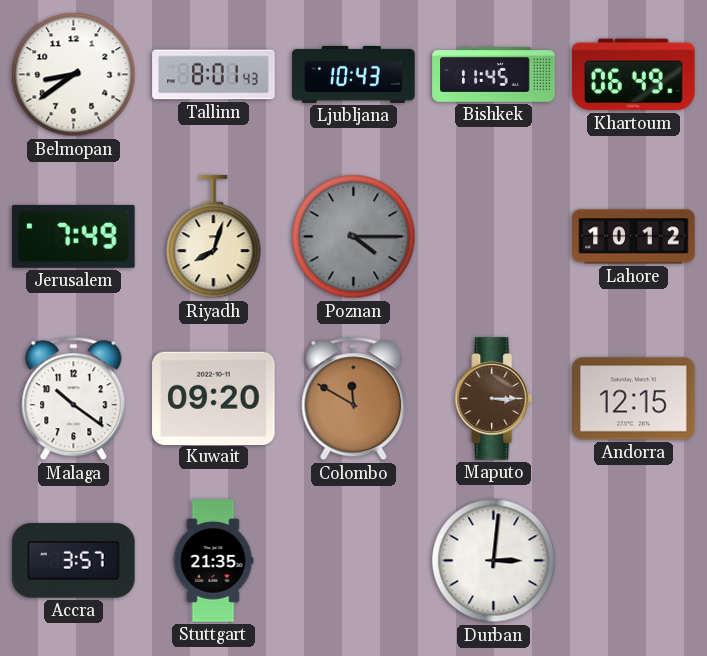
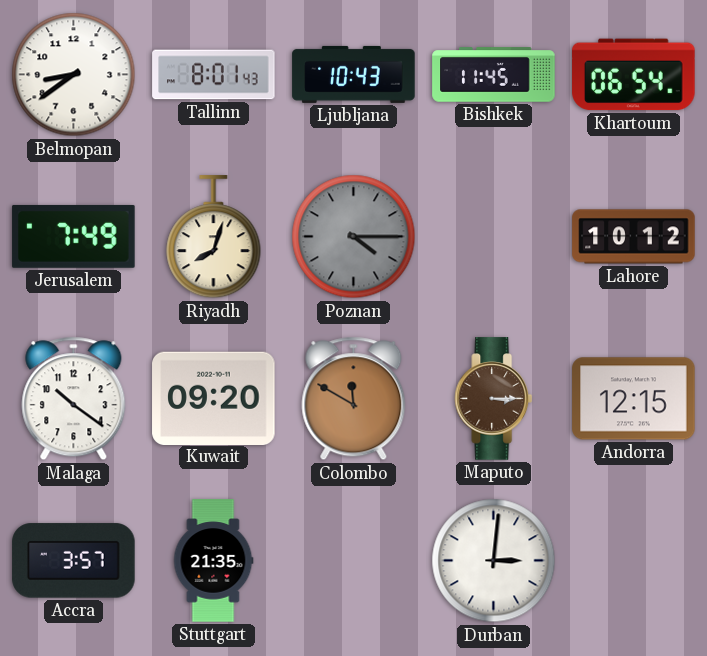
Khartoum: 06:49 -> 06:54
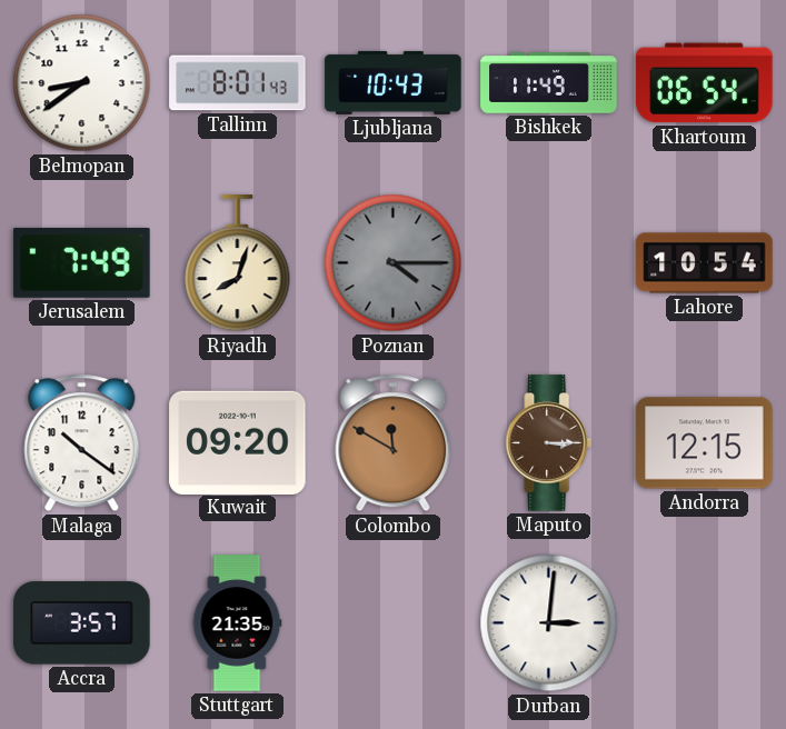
Bishkek: 11:45 -> 11:49
Lahore: 10:12 -> 10:54
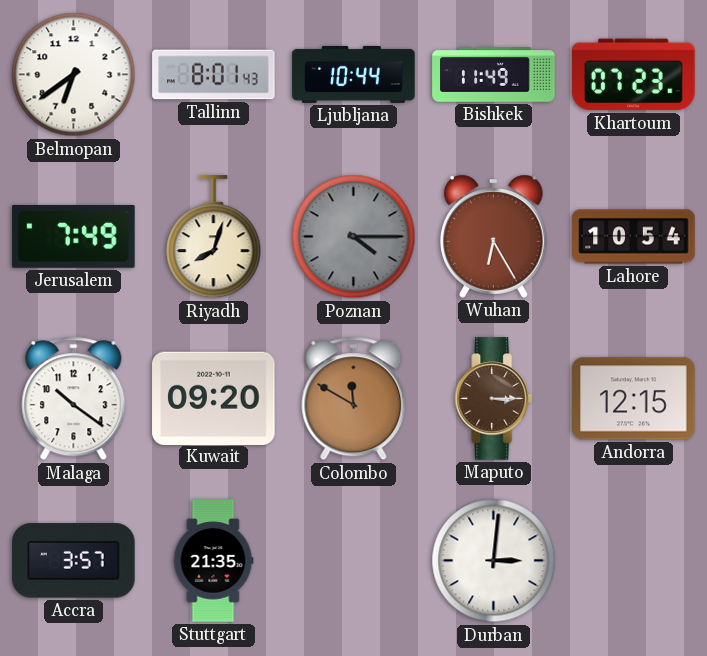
Belmopan: 8:39 -> 6:39
Ljubljana: 10:43 -> 10:44
Khartoum: 06:54 -> 07:23
Wuhan: none -> 6:25
